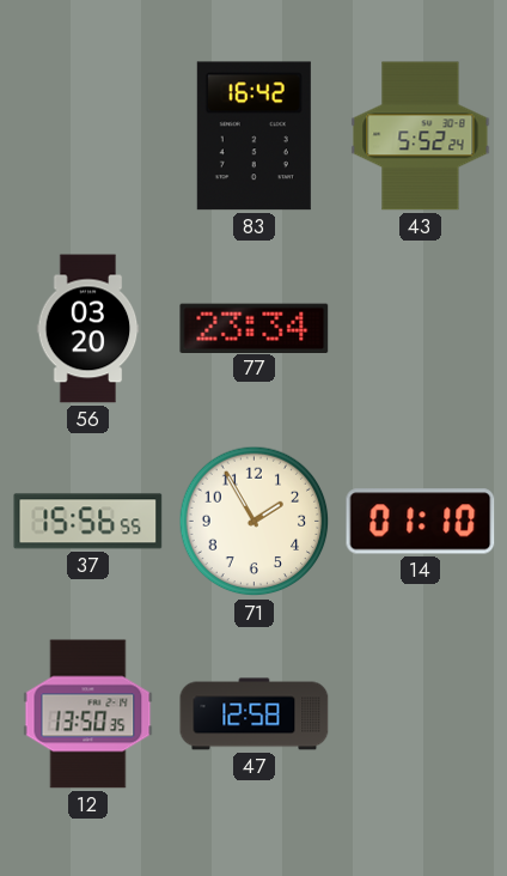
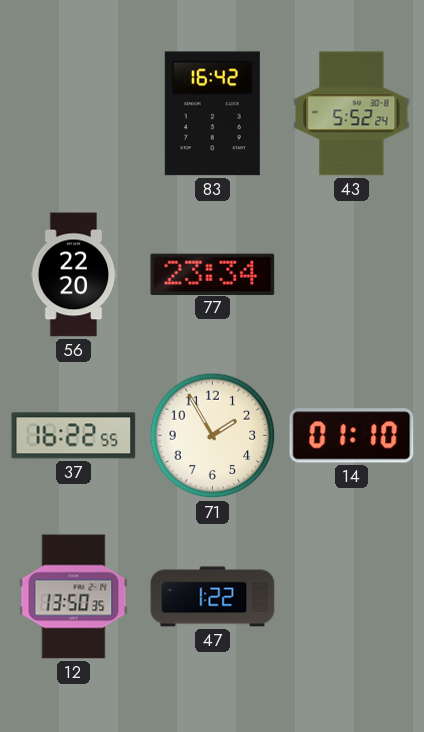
56: 03:20 -> 22:20
37: 15:56 -> 16:22
47: 12:58 -> 1:22
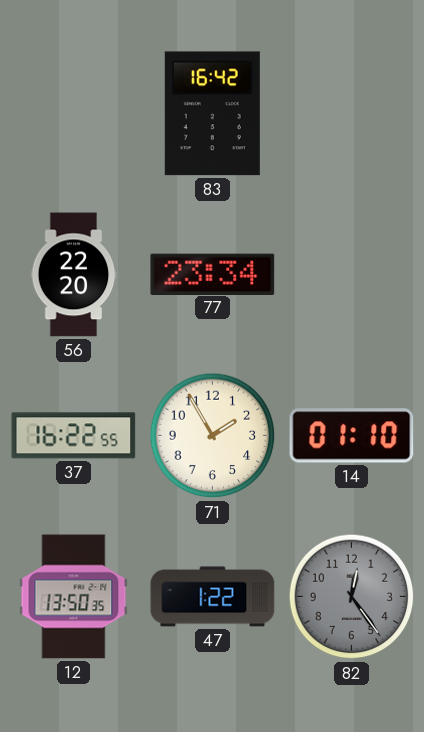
43: 5:52 -> none
82: none -> 12:24
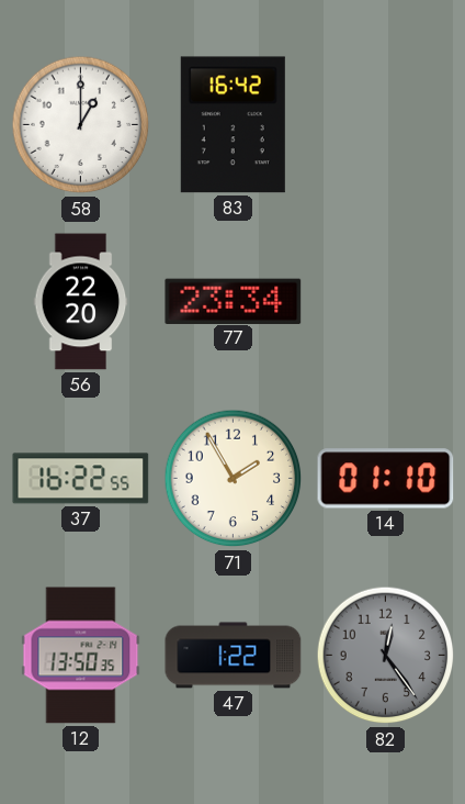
58: none -> 1:00
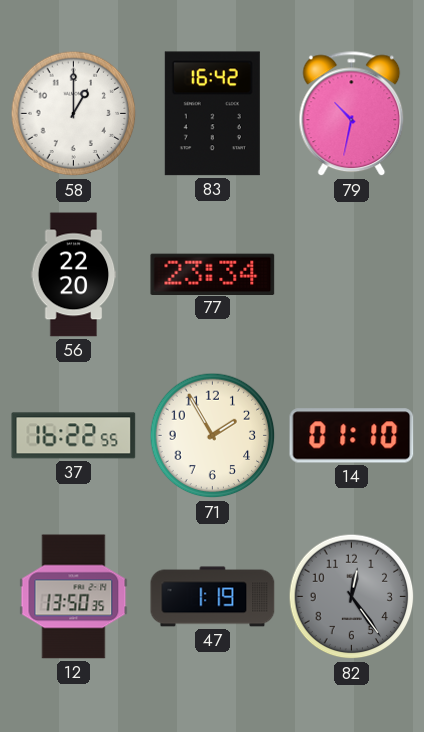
79: none -> 10:32
47: 1:22 -> 1:19
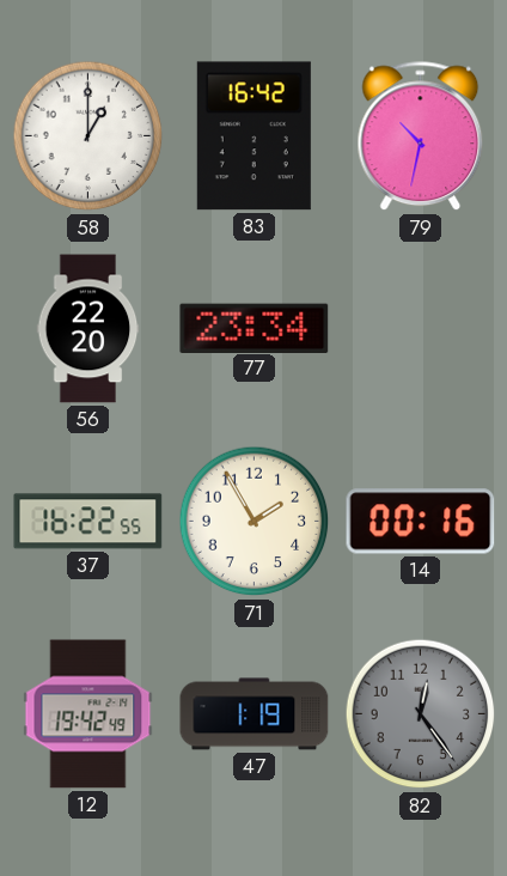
14: 01:10 -> 00:16
12: 13:50 -> 19:42
